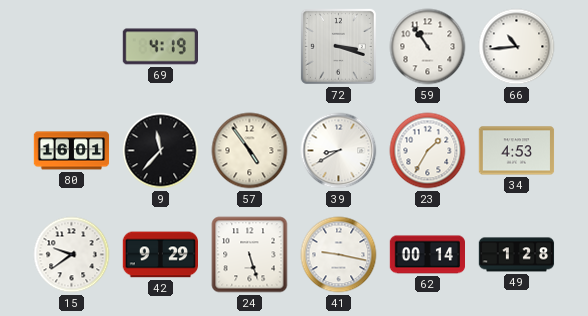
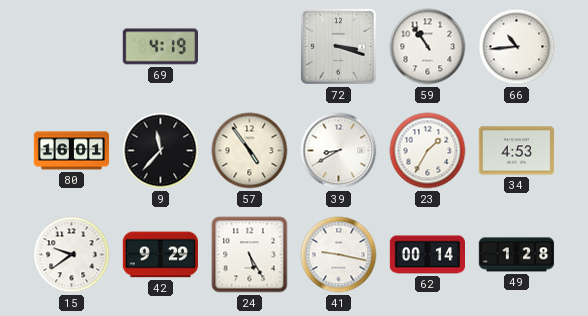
24: 5:27 -> 5:25
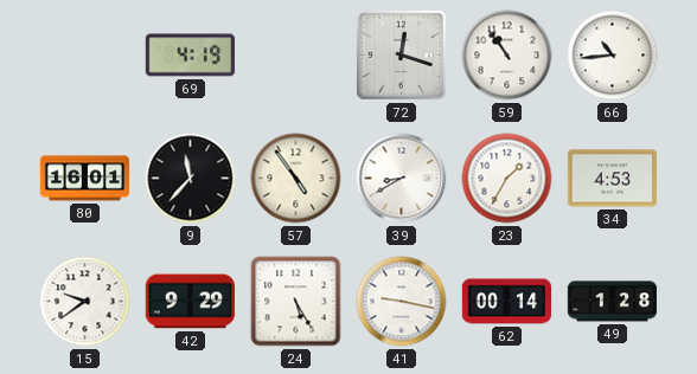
72: 3:18 -> 12:18
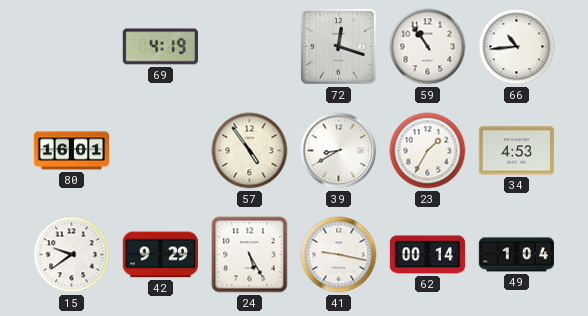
9: 11:37 -> none
49: 1:28 -> 1:04
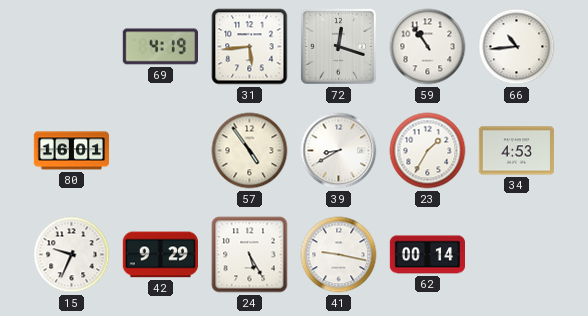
31: none -> 5:44
15: 9:39 -> 9:34
49: 1:04 -> none
